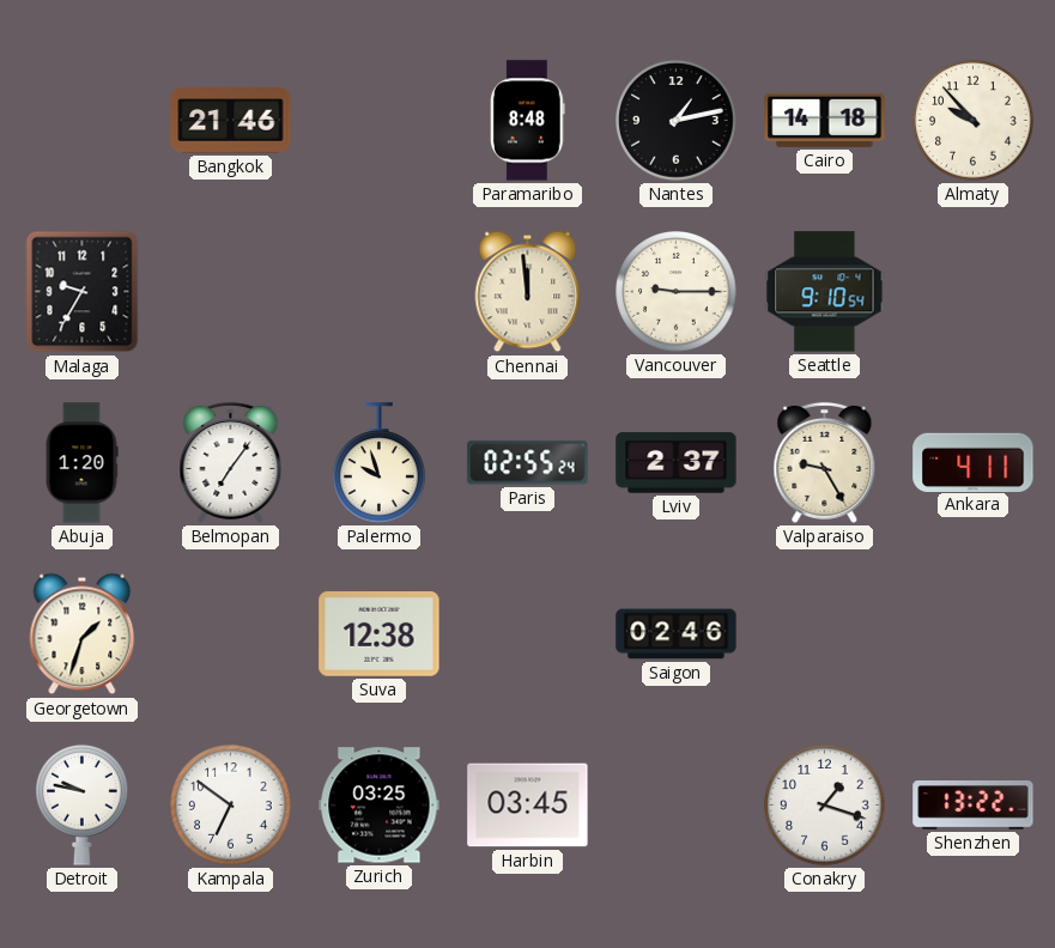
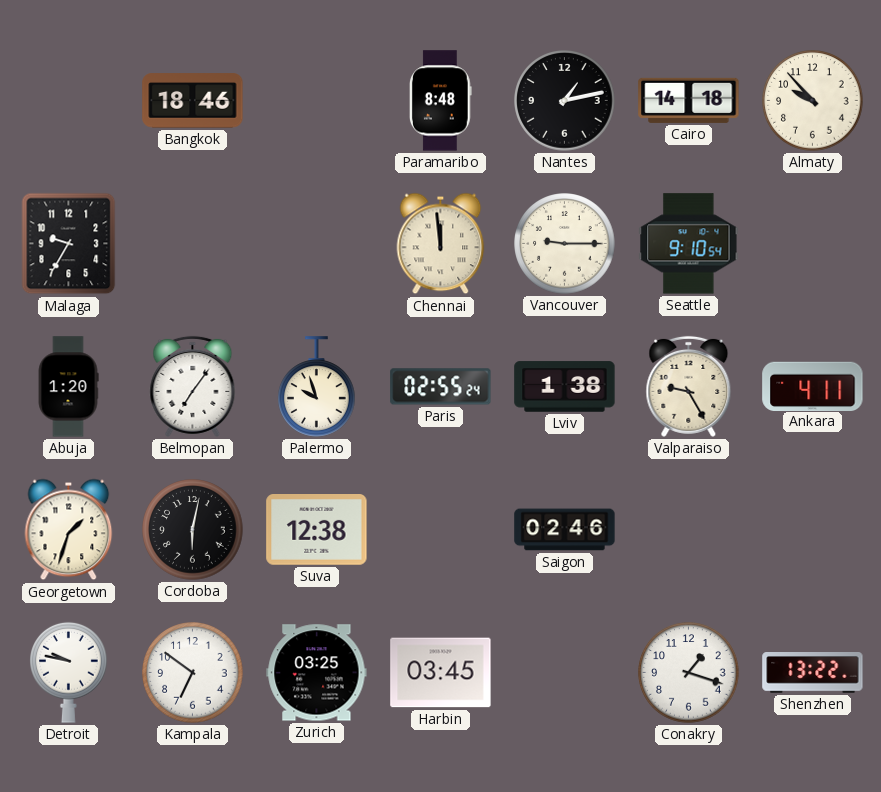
Bangkok: 21:46 -> 18:46
Lviv: 2:37 -> 1:38
Cordoba: none -> 6:02
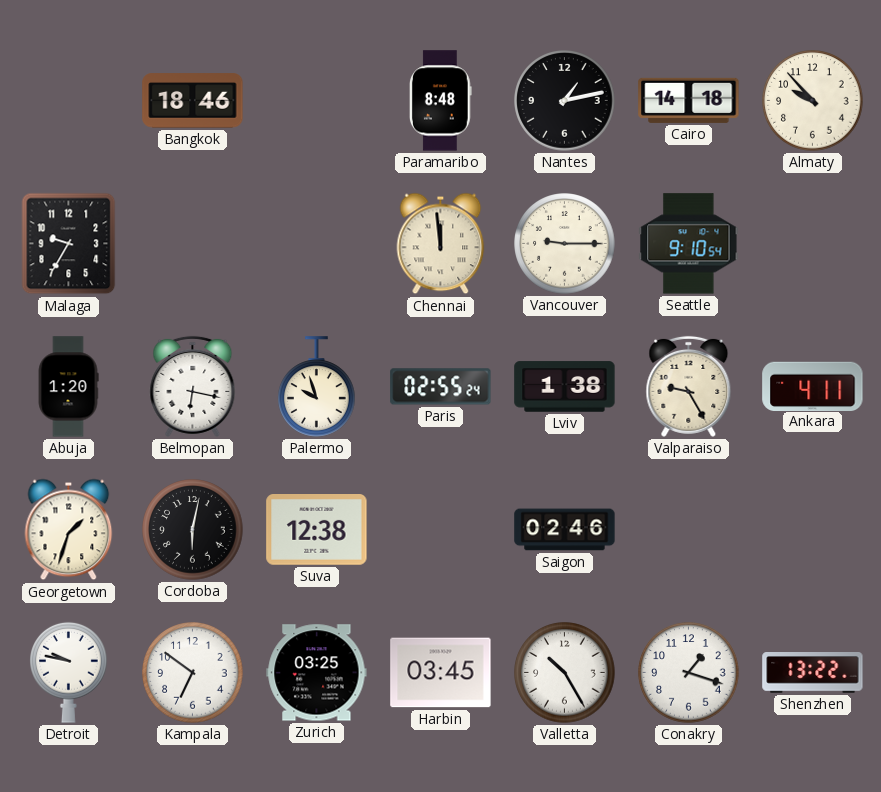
Belmopan: 7:06 -> 6:17
Valletta: none -> 10:25
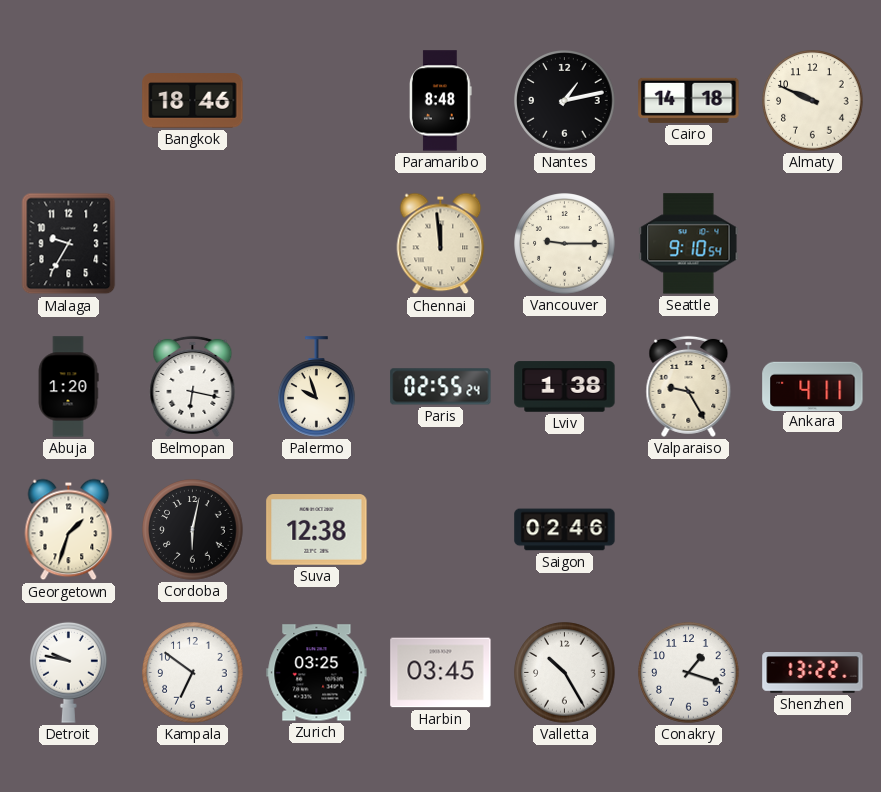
Almaty: 9:53 -> 9:49
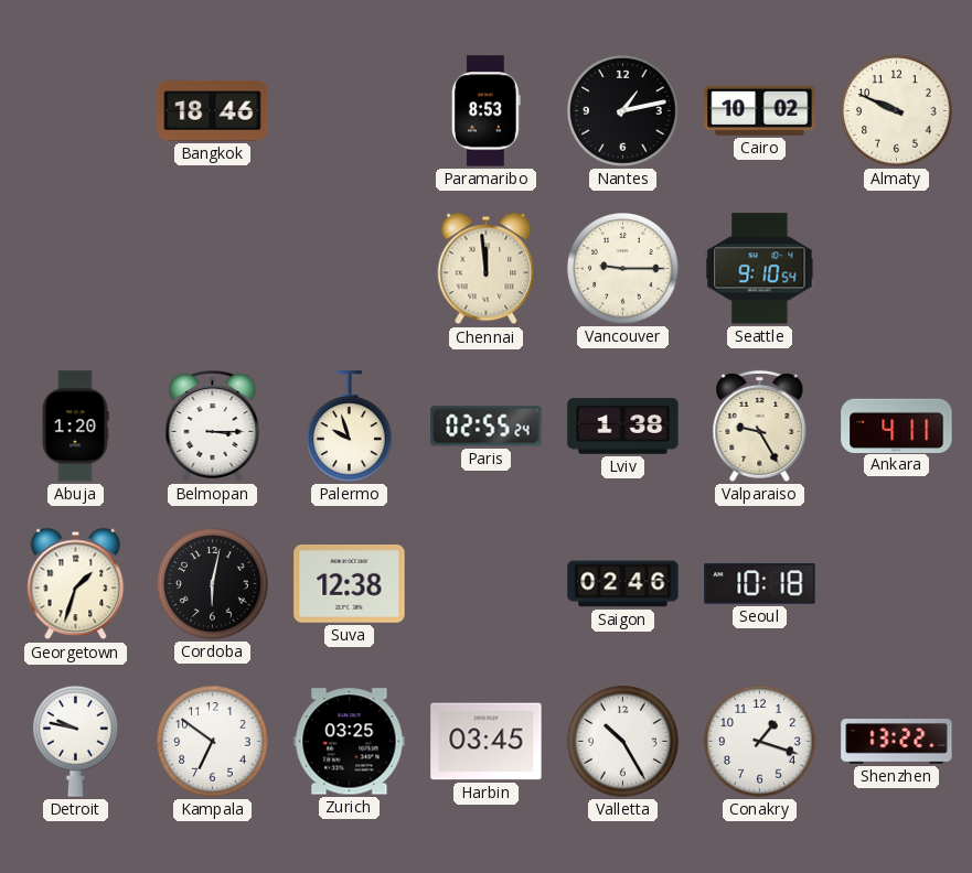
Paramaribo: 8:48 -> 8:53
Cairo: 14:18 -> 10:02
Malaga: 9:35 -> none
Belmopan: 6:17 -> 3:15
Seoul: none -> 10:18
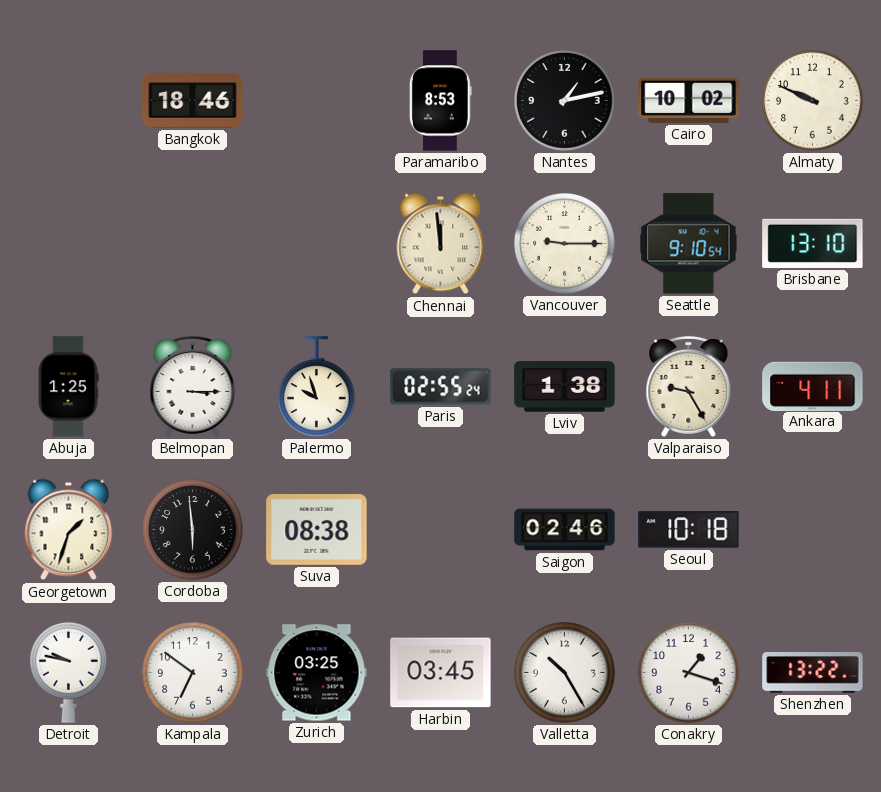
Brisbane: none -> 13:10
Abuja: 1:20 -> 1:25
Cordoba: 6:02 -> 5:59
Suva: 12:38 -> 08:38
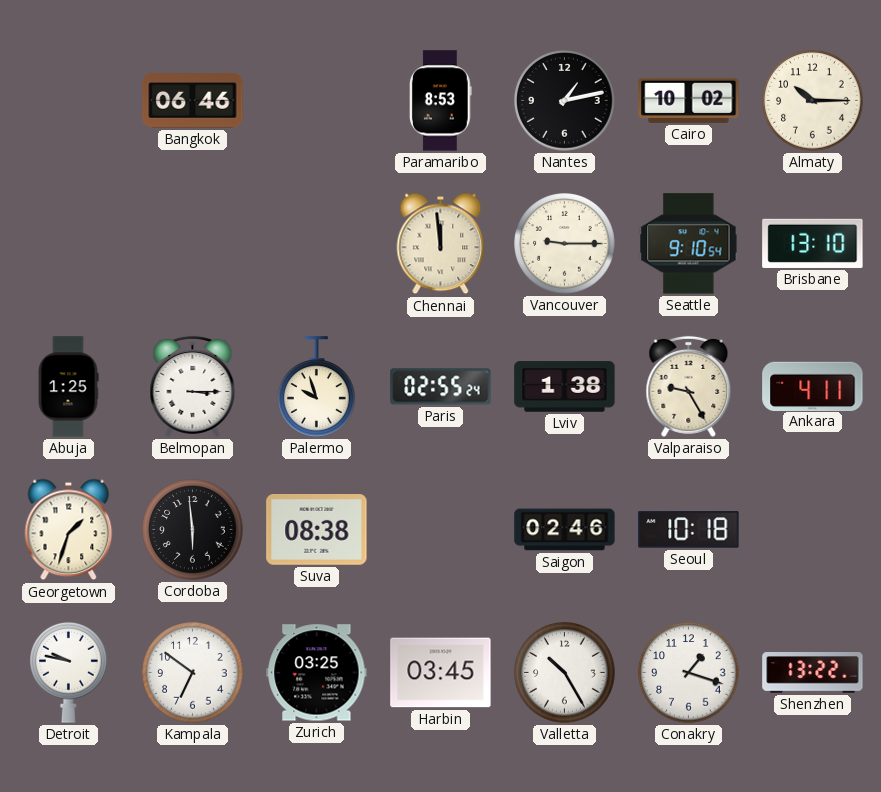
Bangkok: 18:46 -> 06:46
Almaty: 9:49 -> 10:15
